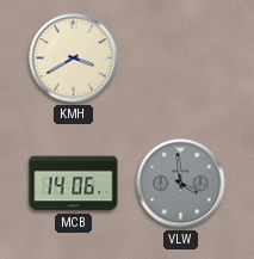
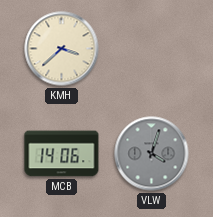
KMH: 3:40 -> 3:38
VLW: 3:59 -> 4:03
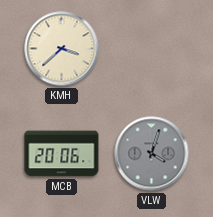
MCB: 14:06 -> 20:06
